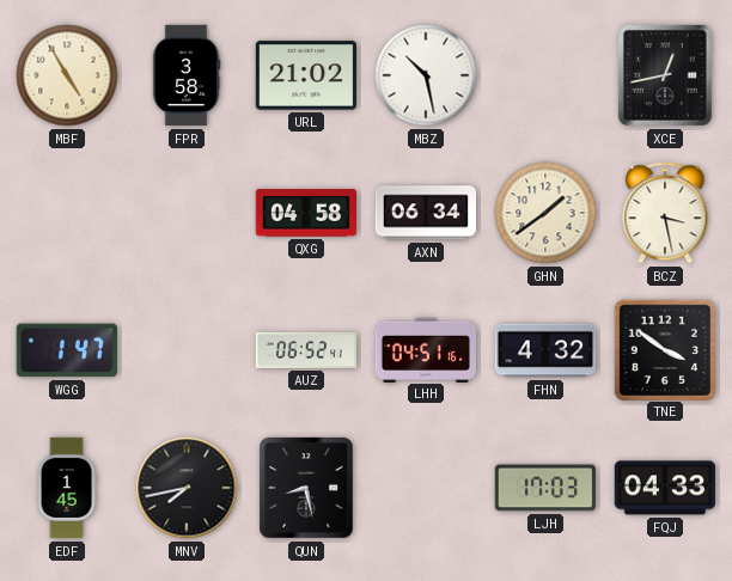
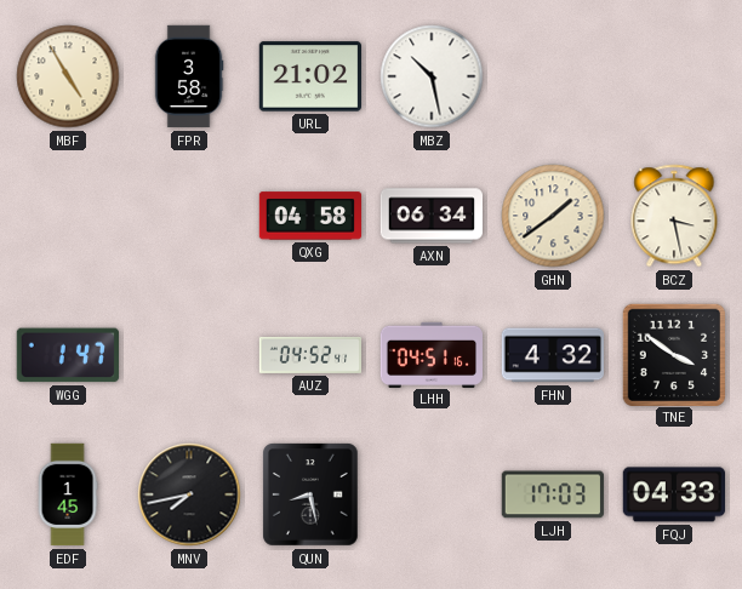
XCE: 12:43 -> none
AUZ: 06:52 -> 04:52
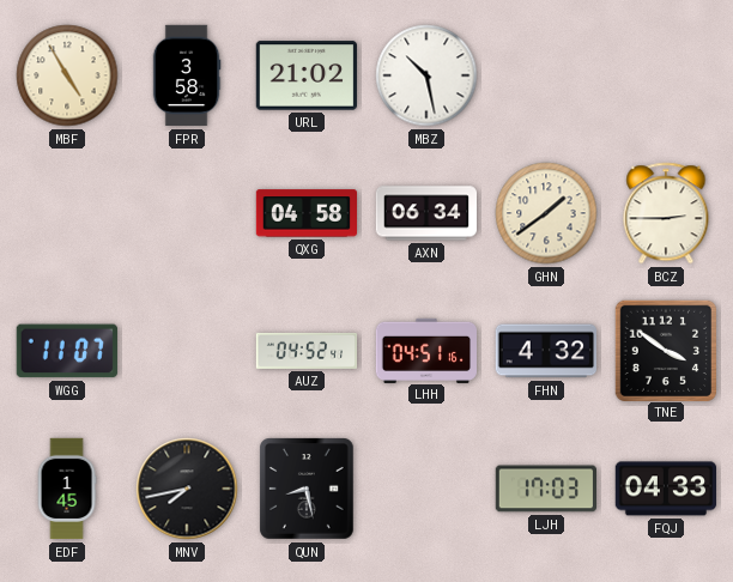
BCZ: 3:28 -> 2:45
WGG: 1:47 -> 11:07
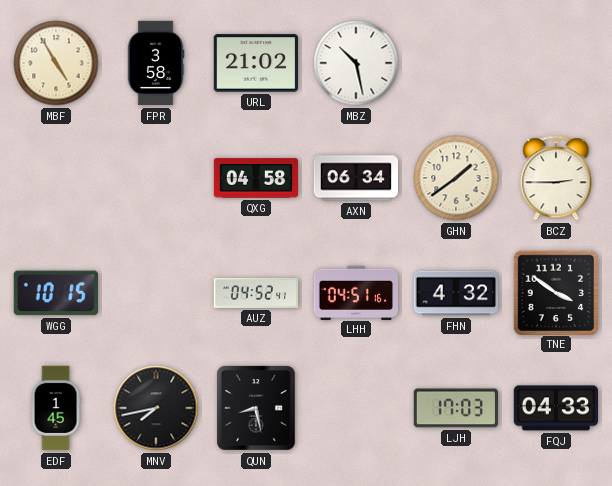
WGG: 11:07 -> 10:15
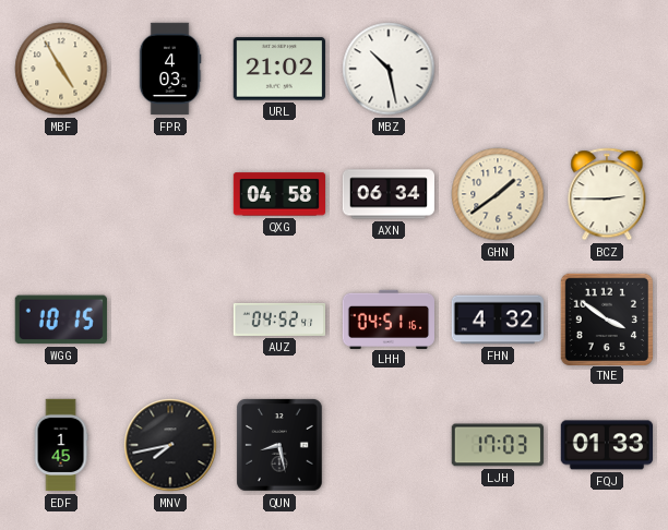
FPR: 3:58 -> 4:03
FQJ: 04:33 -> 01:33
